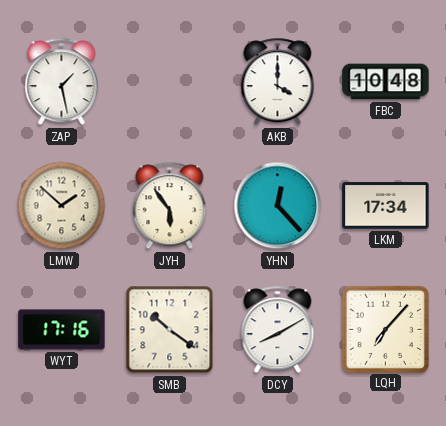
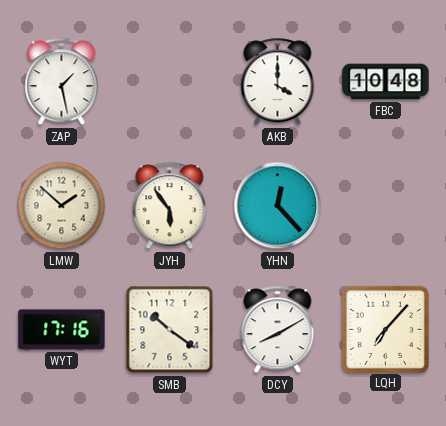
LKM: 17:34 -> none
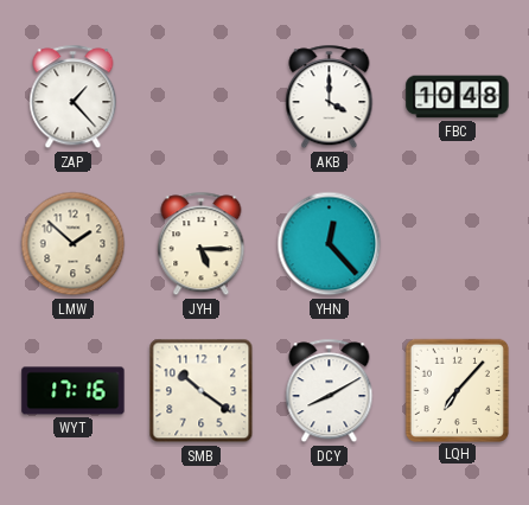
ZAP: 1:28 -> 1:23
JYH: 5:54 -> 5:15
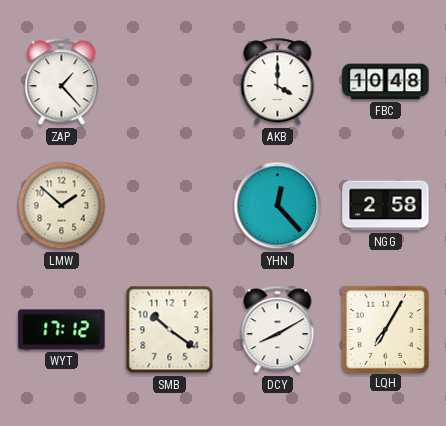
JYH: 5:15 -> none
NGG: none -> 2:58
WYT: 17:16 -> 17:12
LQH: 7:07 -> 7:05
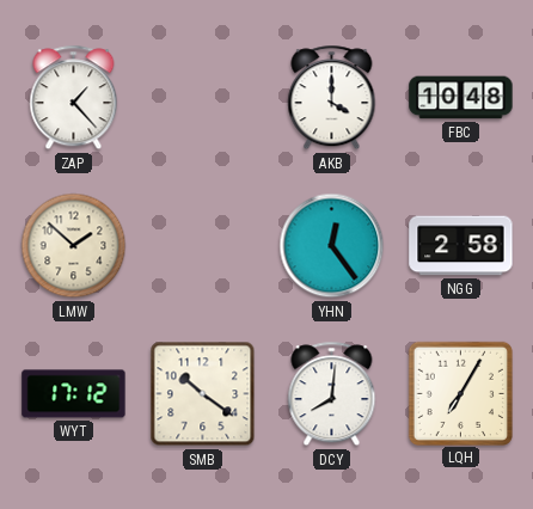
YHN: 12:23 -> 12:24
DCY: 8:10 -> 8:01
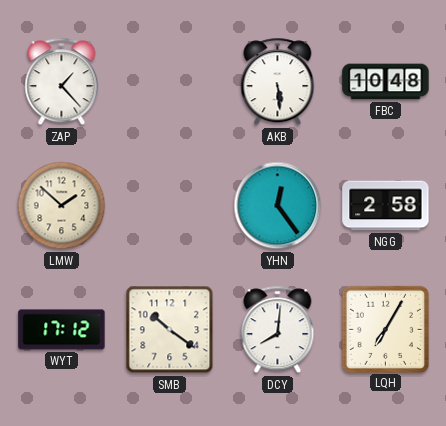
AKB: 4:00 -> 5:29
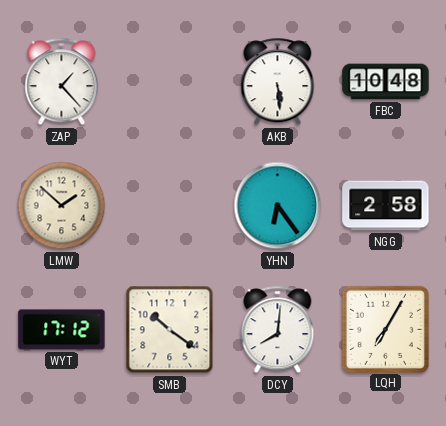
YHN: 12:24 -> 6:24
